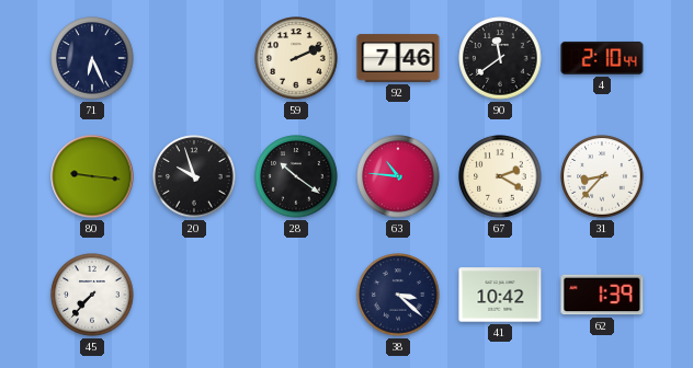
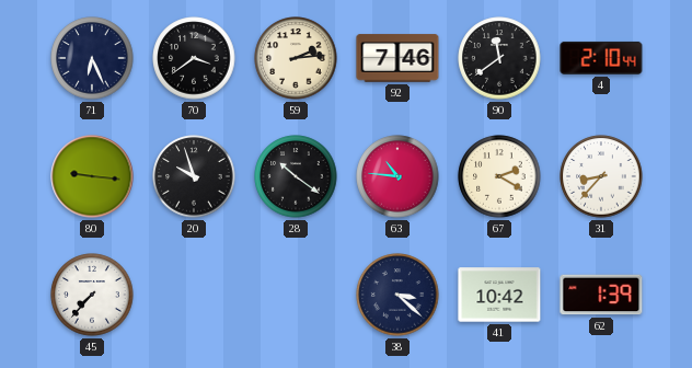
70: none -> 3:39
59: 2:11 -> 2:14
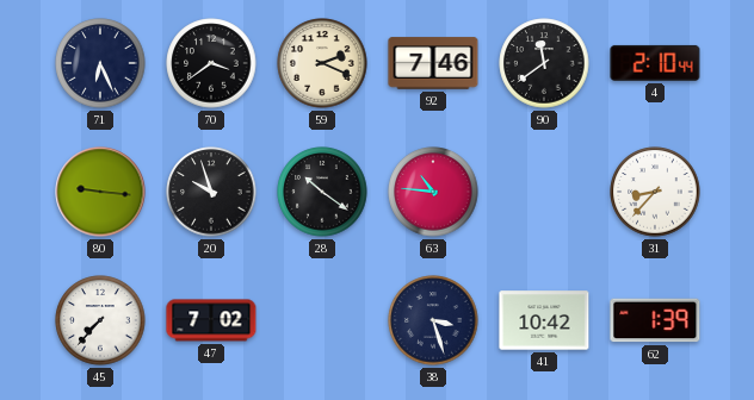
59: 2:14 -> 2:19
67: 2:20 -> none
47: none -> 7:02
38: 3:22 -> 3:27
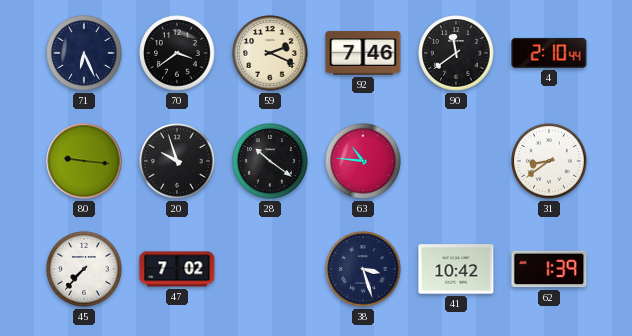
31: 8:37 -> 8:39
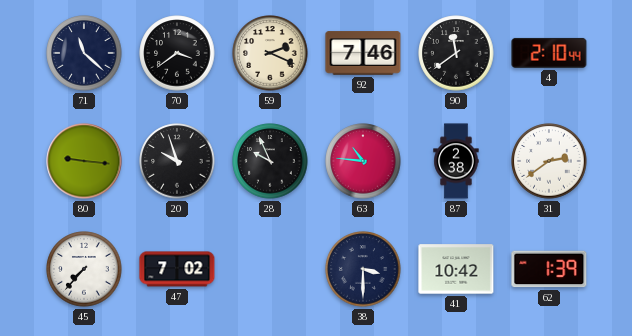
71: 6:26 -> 11:22
28: 10:21 -> 9:56
87: none -> 2:38
31: 8:39 -> 2:39
38: 3:27 -> 3:30
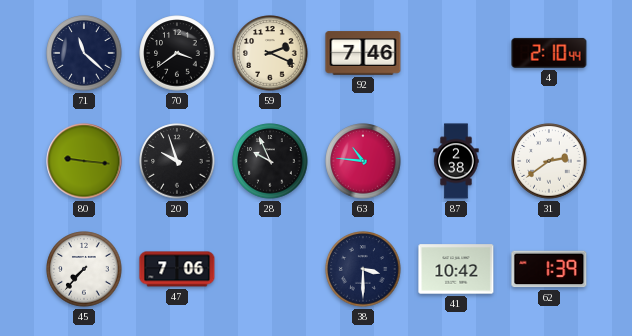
90: 11:39 -> none
47: 7:02 -> 7:06
